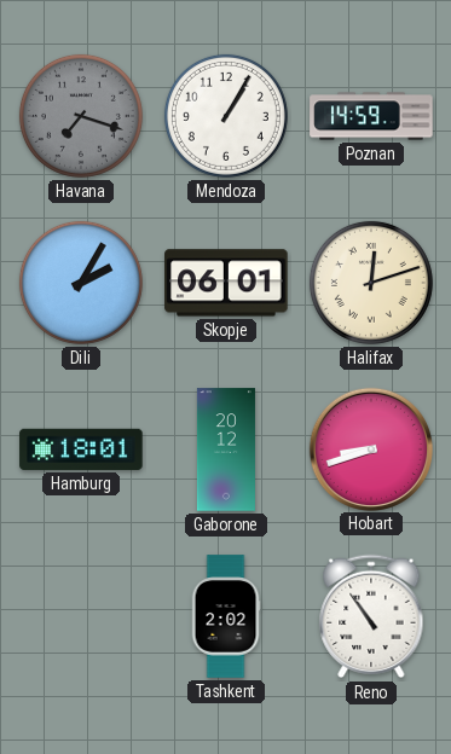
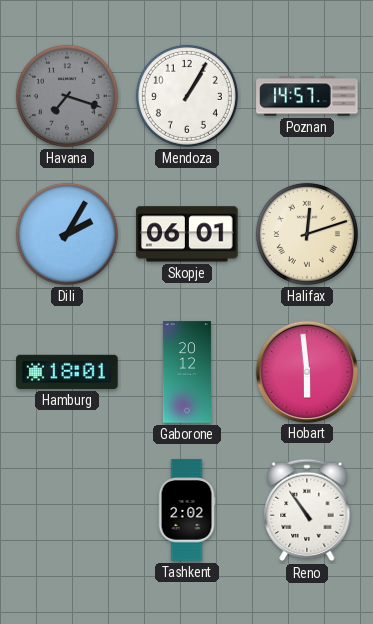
Poznan: 14:59 -> 14:57
Hobart: 8:42 -> 5:59
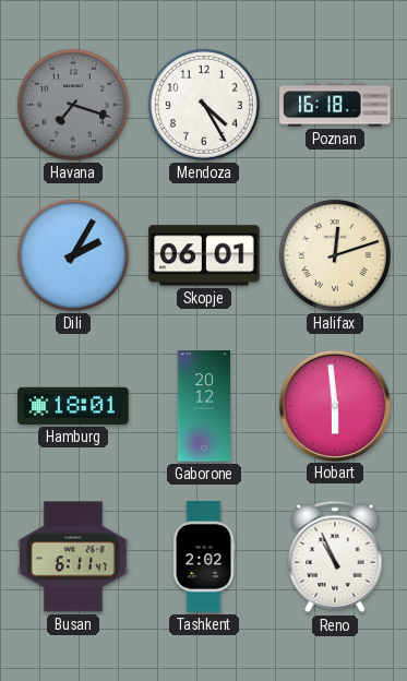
Mendoza: 1:05 -> 4:25
Poznan: 14:57 -> 16:18
Busan: none -> 6:11
Reno: 10:54 -> 10:56
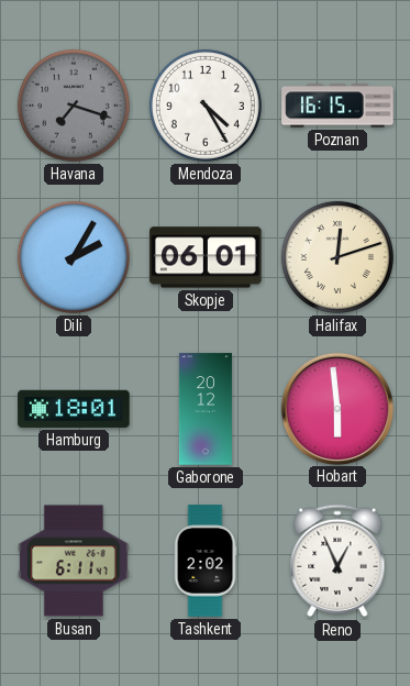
Poznan: 16:18 -> 16:15
Reno: 10:56 -> 12:56
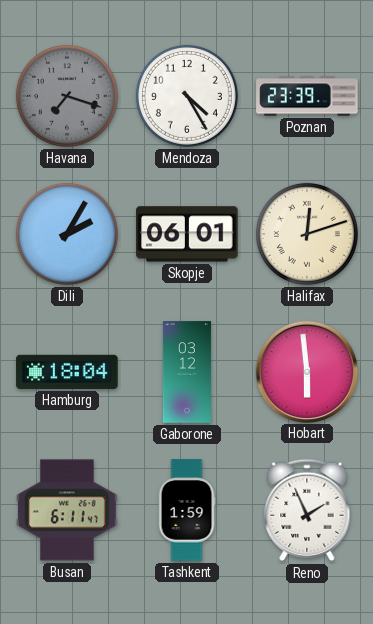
Poznan: 16:15 -> 23:39
Hamburg: 18:01 -> 18:04
Gaborone: 20:12 -> 03:12
Tashkent: 2:02 -> 1:59
Reno: 12:56 -> 1:56
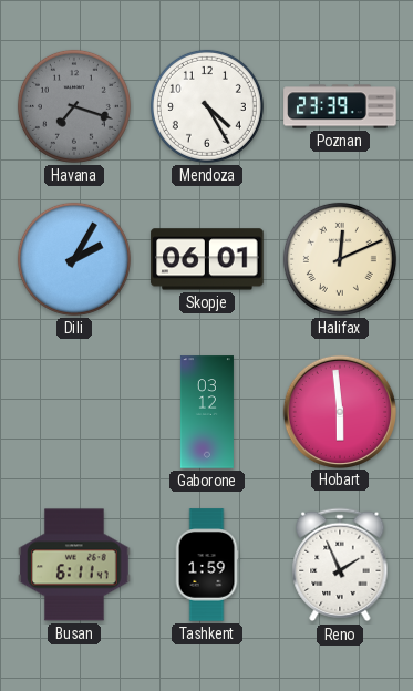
Halifax: 12:12 -> 12:11
Hamburg: 18:04 -> none
